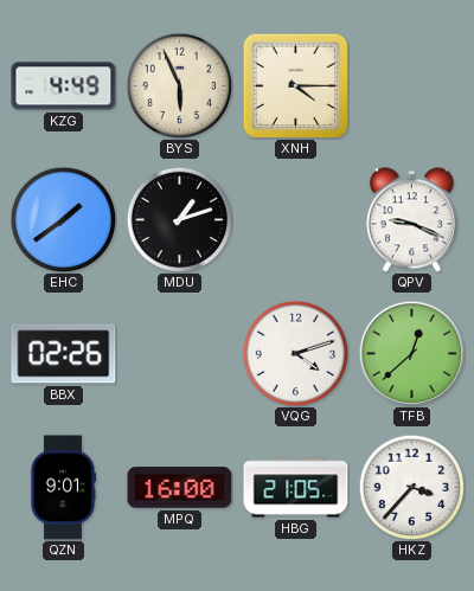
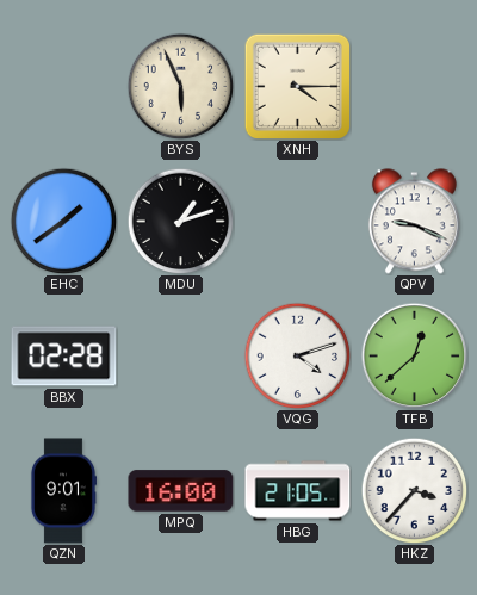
KZG: 4:49 -> none
BBX: 02:26 -> 02:28
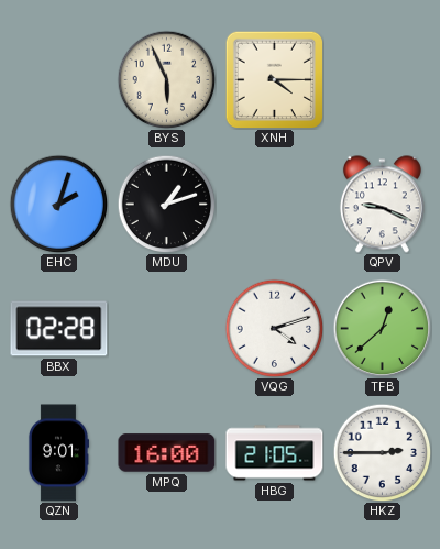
EHC: 1:39 -> 2:03
HKZ: 3:37 -> 2:45
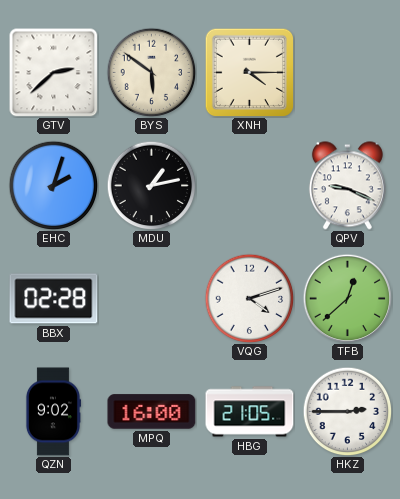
GTV: none -> 2:38
BYS: 5:56 -> 5:51
MDU: 1:12 -> 1:13
QZN: 9:01 -> 9:02
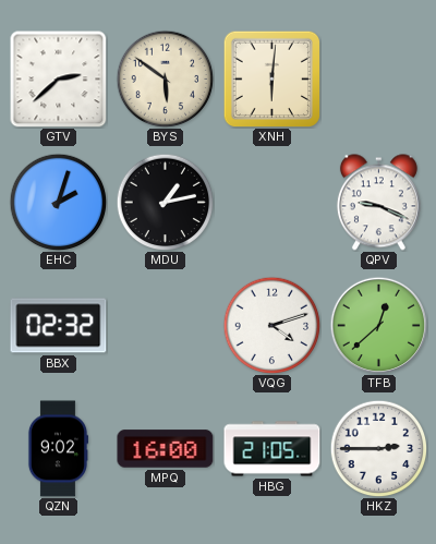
XNH: 4:15 -> 6:01
BBX: 02:28 -> 02:32
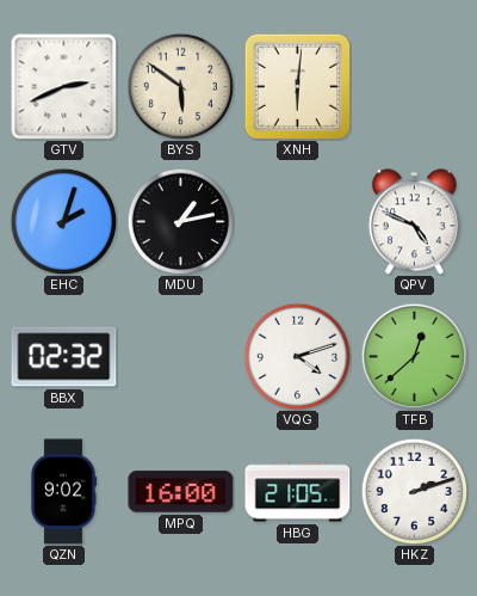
GTV: 2:38 -> 2:41
QPV: 9:19 -> 4:49
HKZ: 2:45 -> 2:12
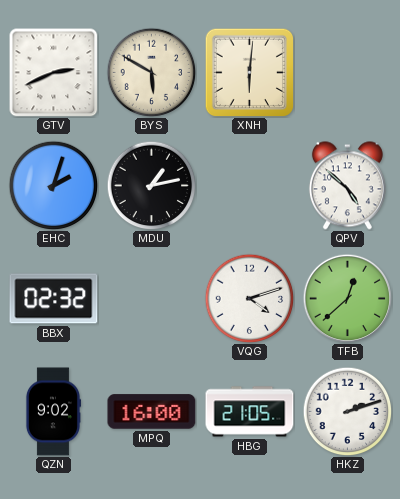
BYS: 5:51 -> 5:50
QPV: 4:49 -> 4:52
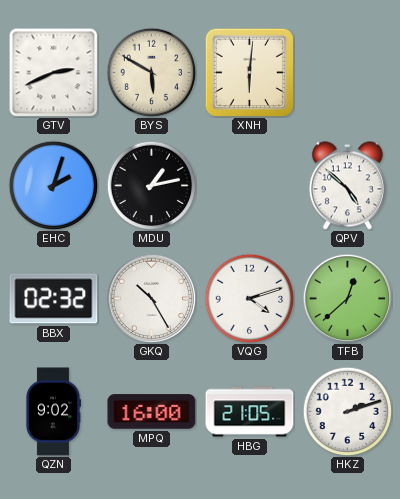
GKQ: none -> 10:25
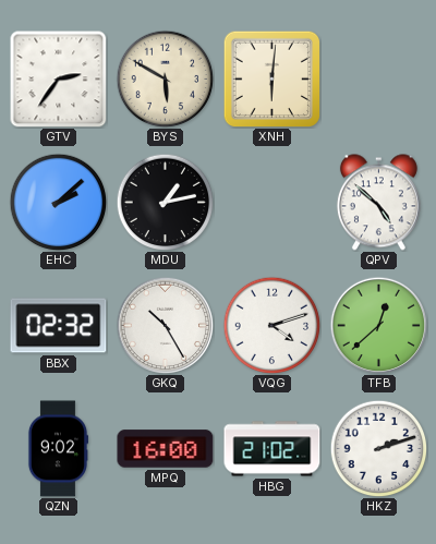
GTV: 2:41 -> 2:36
EHC: 2:03 -> 2:08
HBG: 21:05 -> 21:02
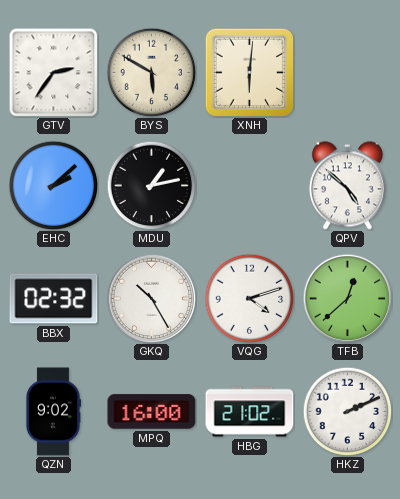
HKZ: 2:12 -> 2:11
